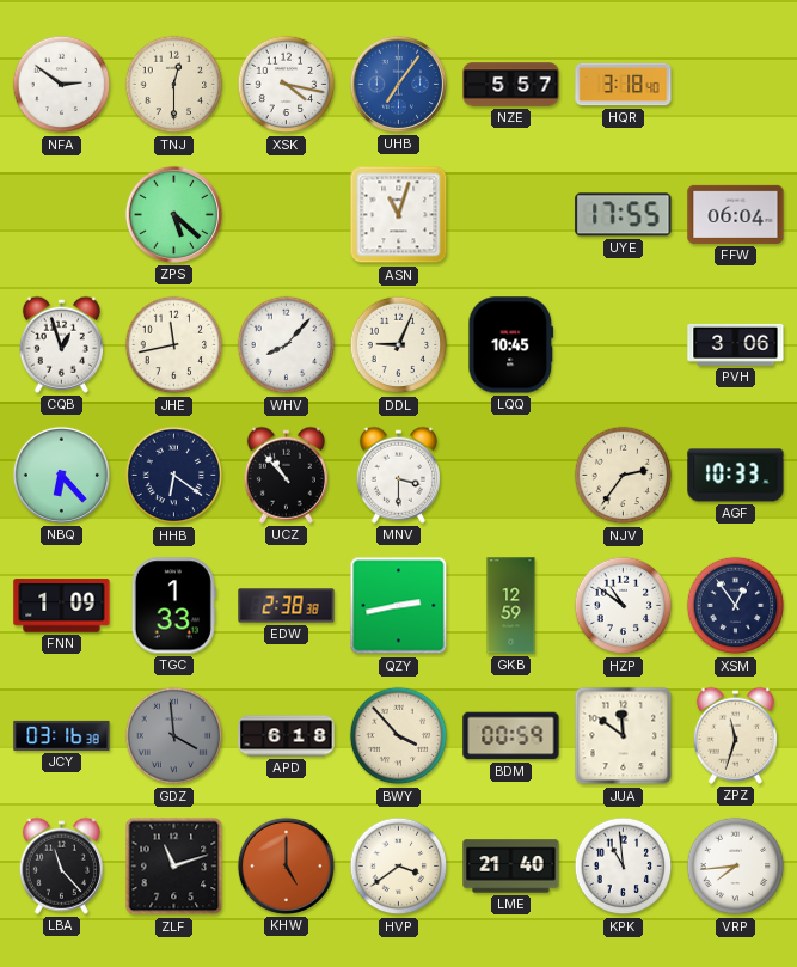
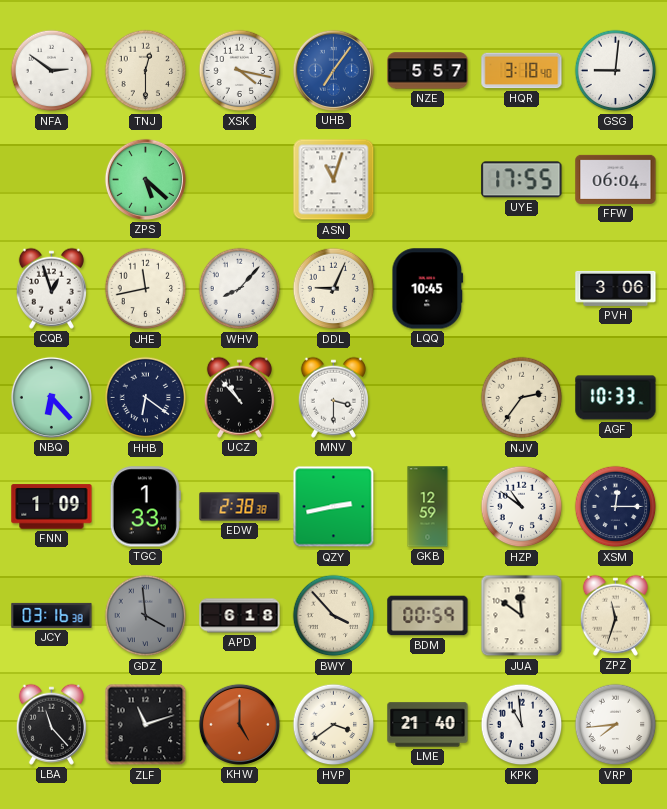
GSG: none -> 9:01
XSM: 12:54 -> 12:15
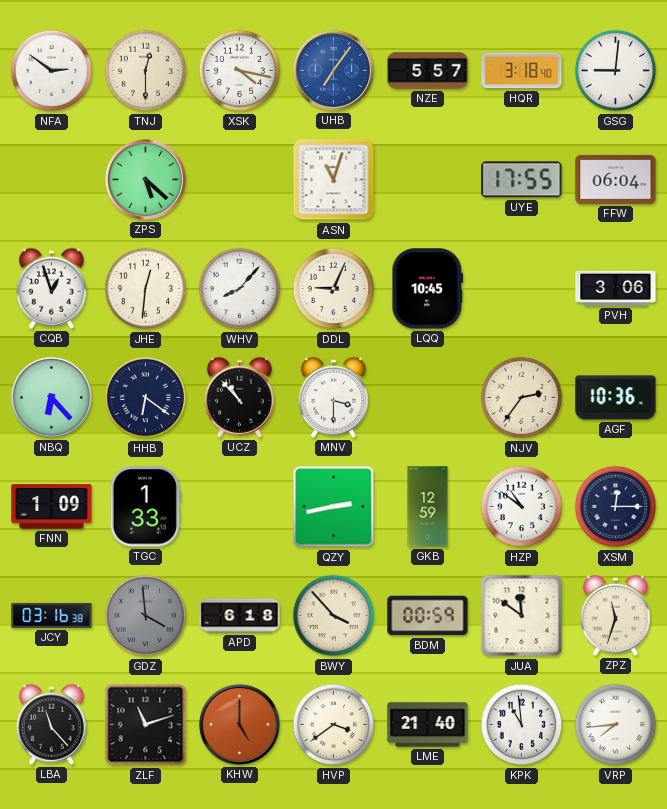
JHE: 11:43 -> 12:31
AGF: 10:33 -> 10:36
EDW: 2:38 -> none
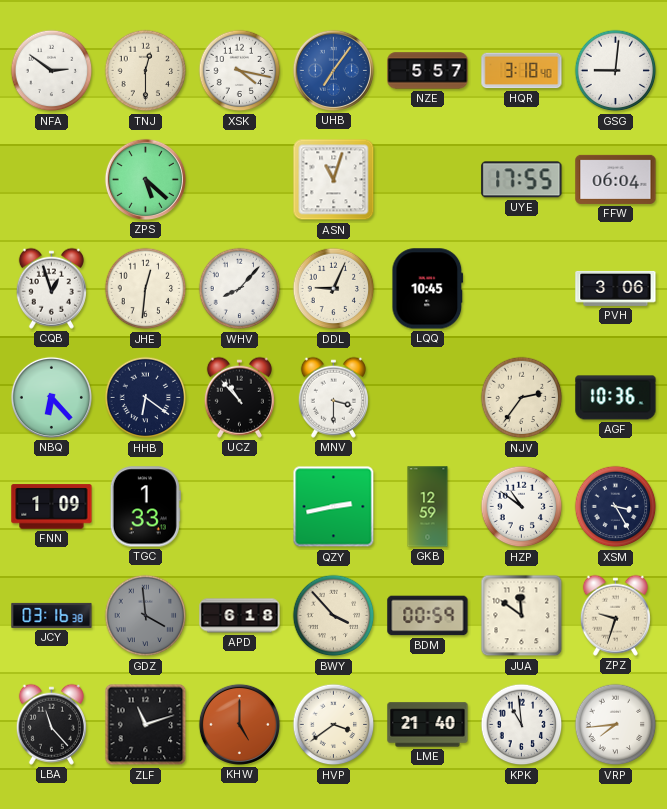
XSM: 12:15 -> 3:25
ZPZ: 11:33 -> 9:33
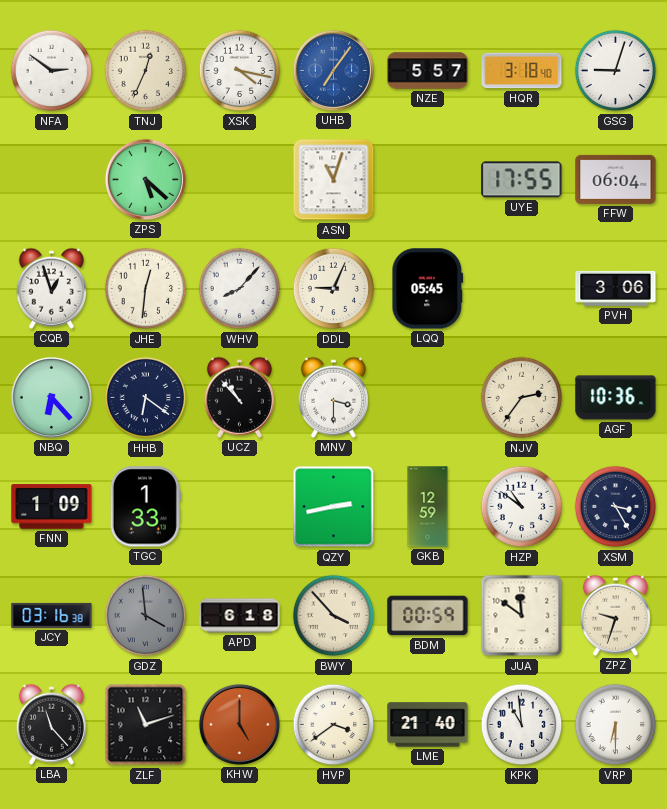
TNJ: 12:30 -> 12:34
GSG: 9:01 -> 9:03
LQQ: 10:45 -> 05:45
VRP: 7:44 -> 6:30
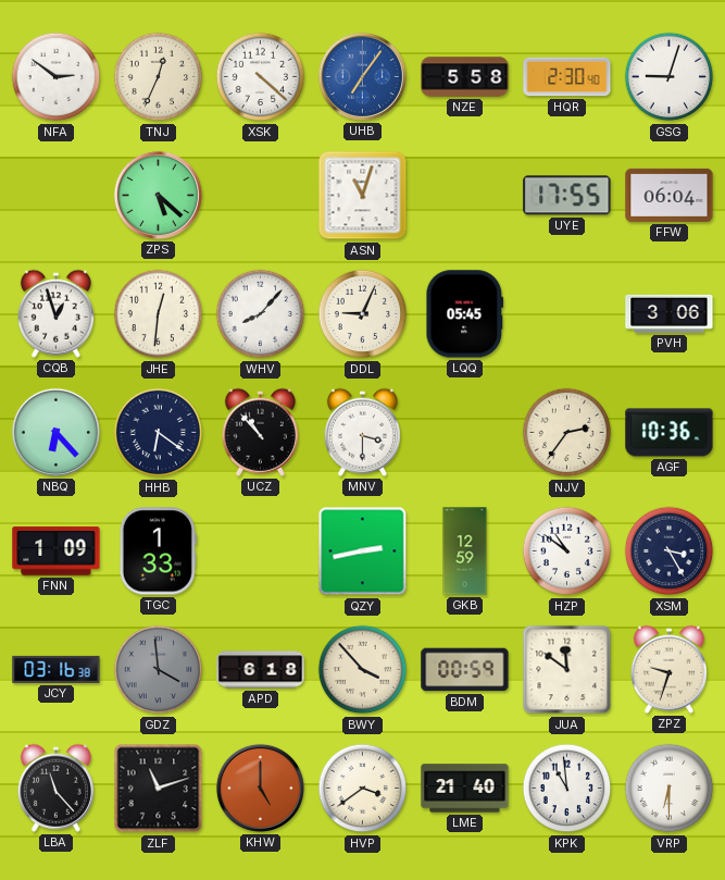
XSK: 4:17 -> 4:22
NZE: 5:57 -> 5:58
HQR: 3:18 -> 2:30
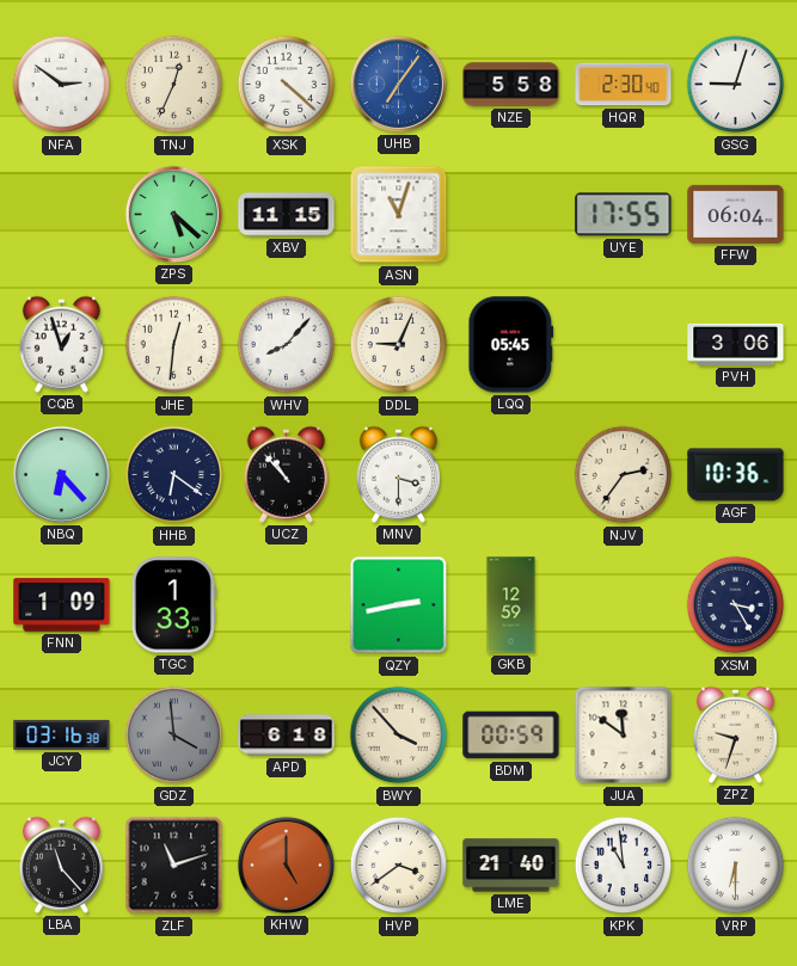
XBV: none -> 11:15
HZP: 10:51 -> none
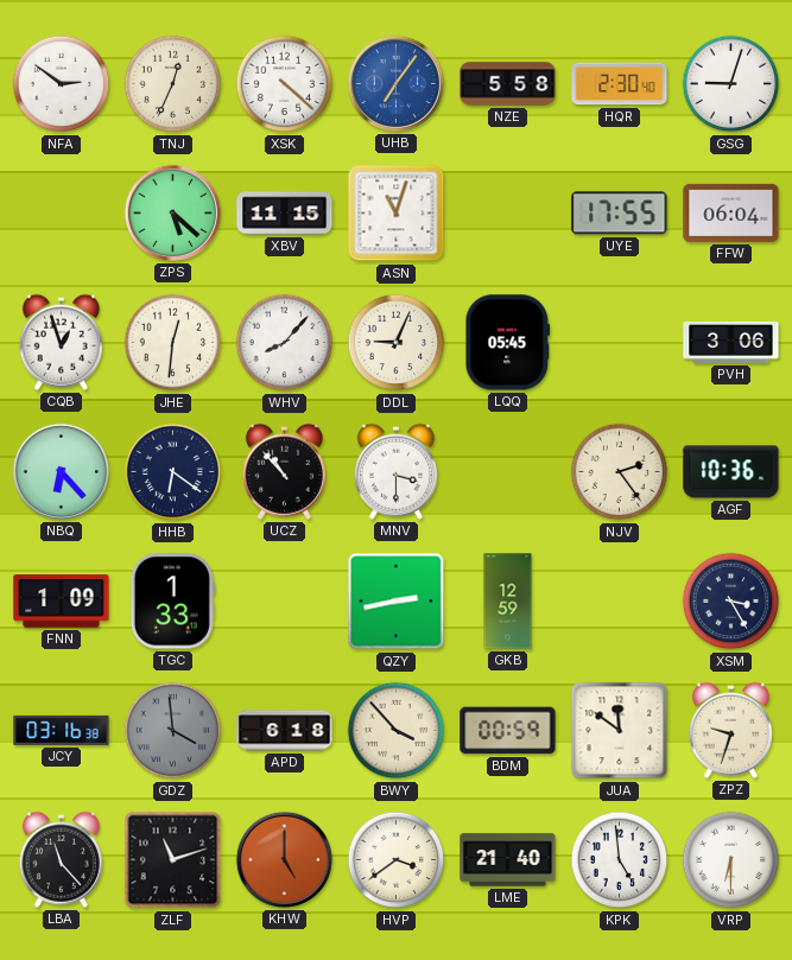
NJV: 2:36 -> 2:24
KPK: 10:59 -> 4:59
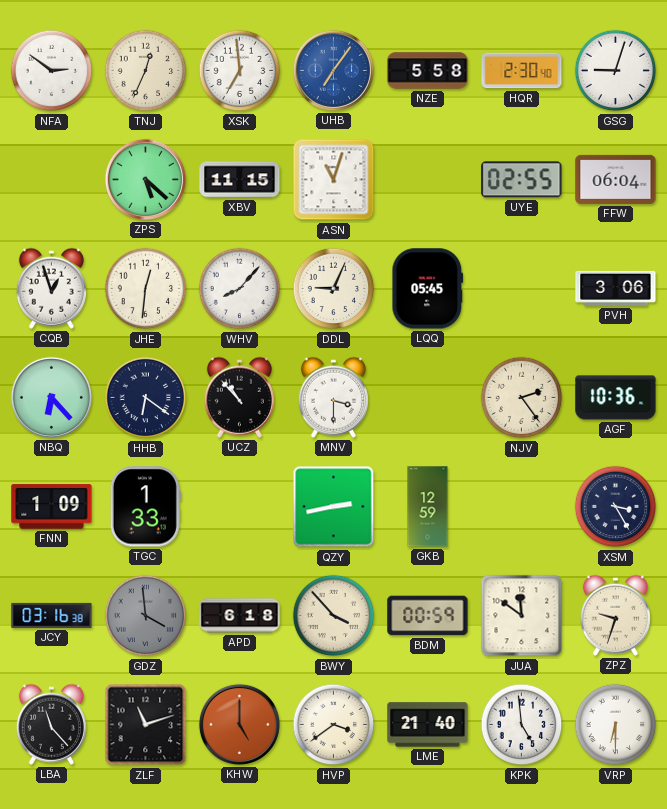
XSK: 4:22 -> 6:59
UYE: 17:55 -> 02:55
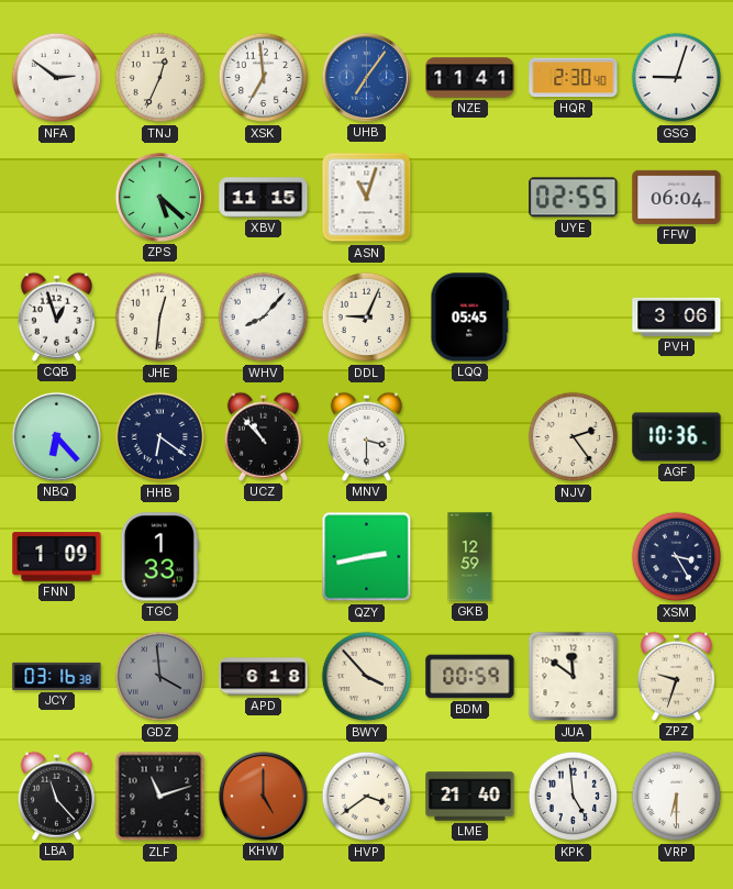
NZE: 5:58 -> 11:41
